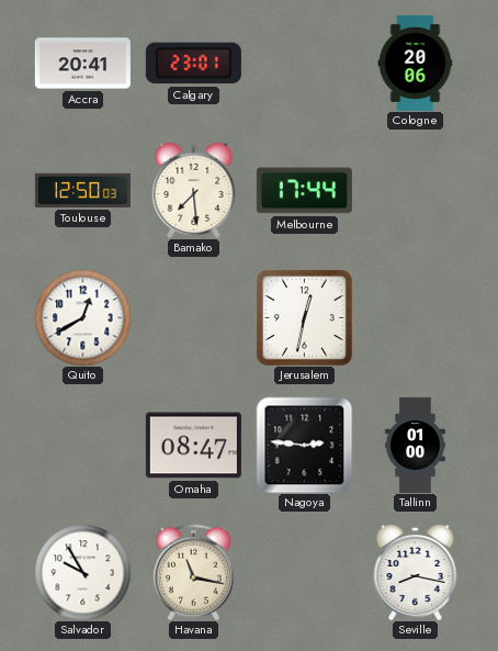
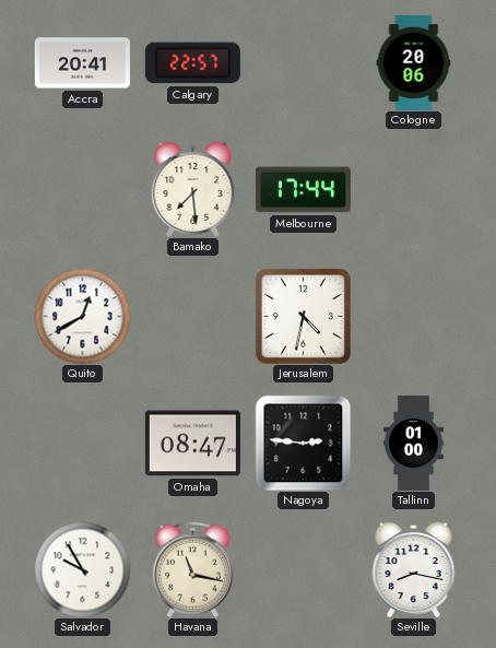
Calgary: 23:01 -> 22:57
Toulouse: 12:50 -> none
Jerusalem: 12:32 -> 4:32
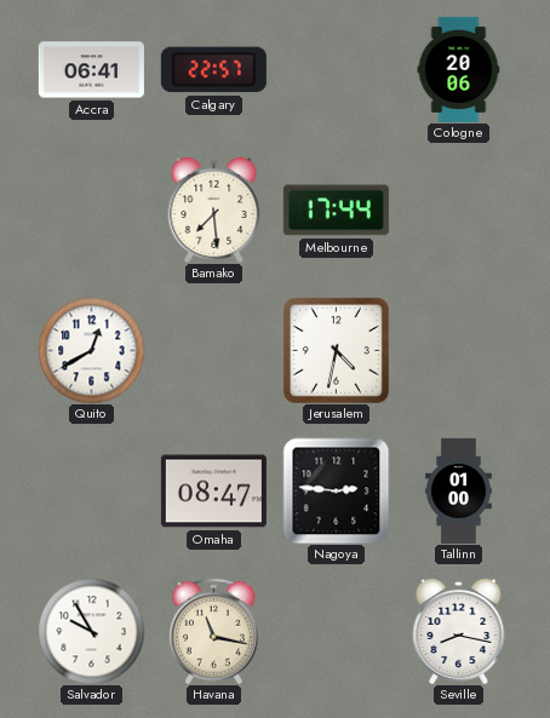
Accra: 20:41 -> 06:41
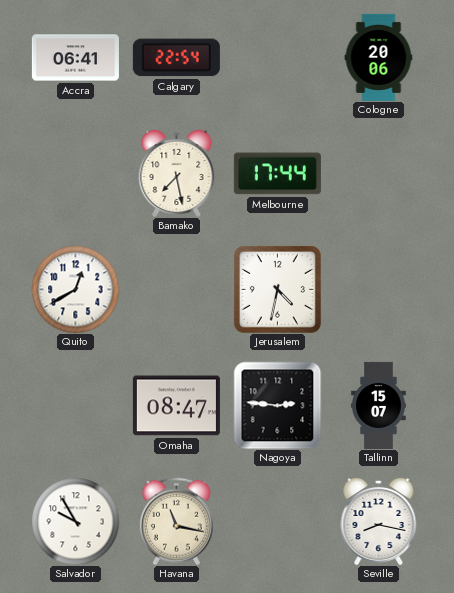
Calgary: 22:57 -> 22:54
Bamako: 7:29 -> 7:28
Tallinn: 01:00 -> 15:07
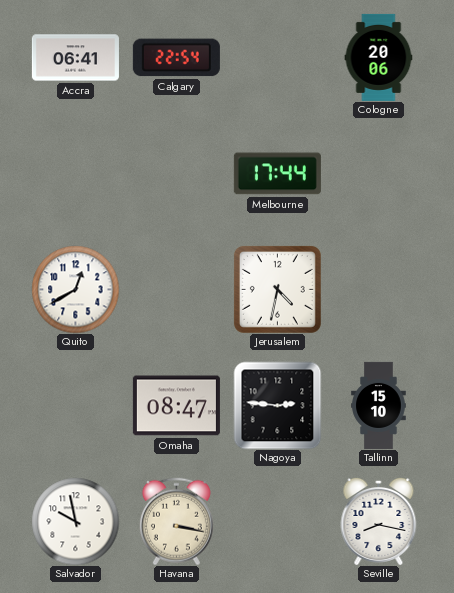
Bamako: 7:28 -> none
Tallinn: 15:07 -> 15:10
Salvador: 9:55 -> 9:58
Havana: 11:17 -> 3:17
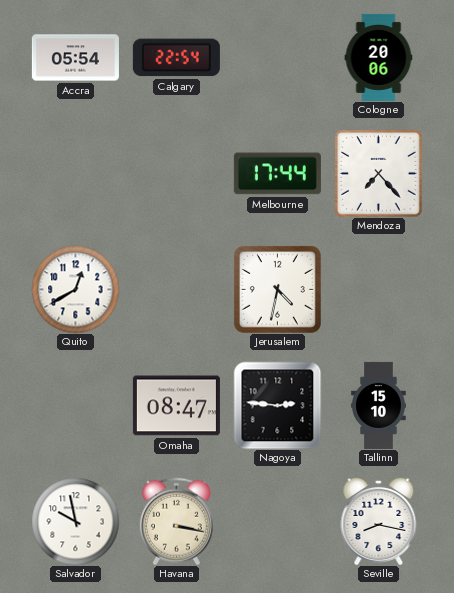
Accra: 06:41 -> 05:54
Mendoza: none -> 7:23
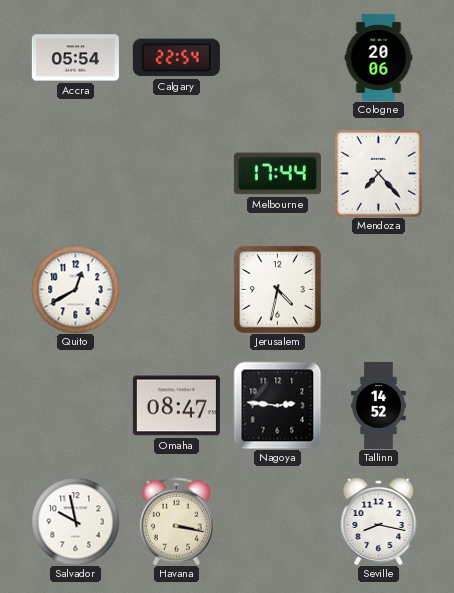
Tallinn: 15:10 -> 14:52
